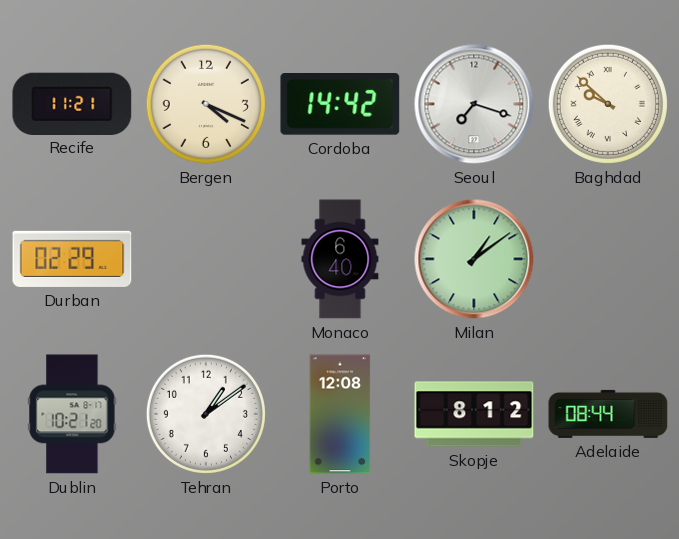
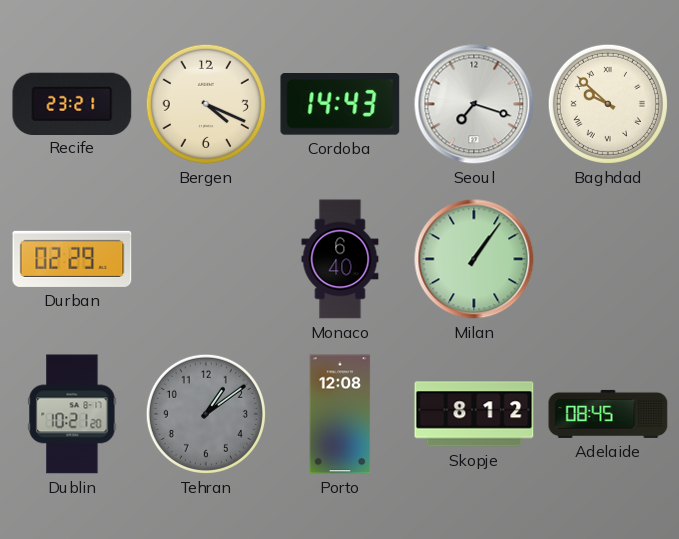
Recife: 11:21 -> 23:21
Cordoba: 14:42 -> 14:43
Milan: 1:09 -> 1:06
Tehran dial: white -> grey
Adelaide: 08:44 -> 08:45
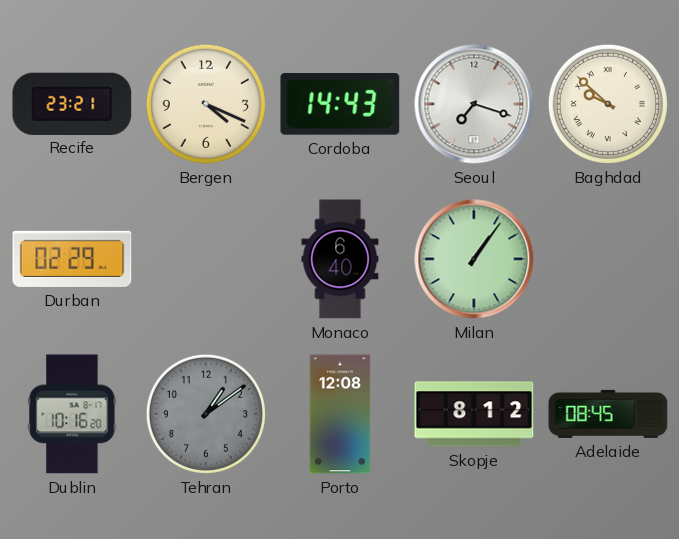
Dublin: 10:21 -> 10:16
